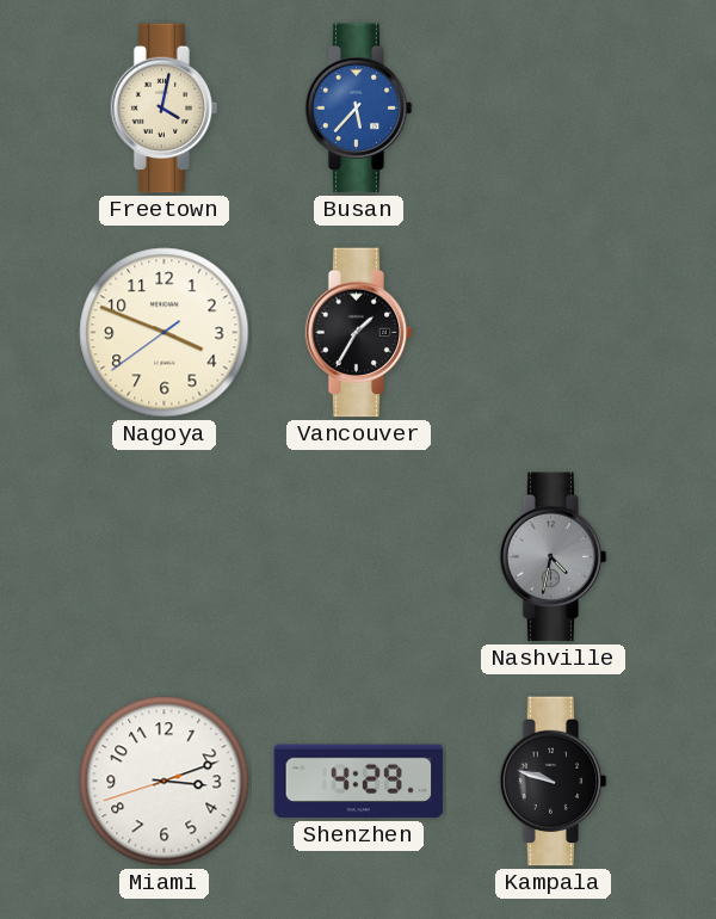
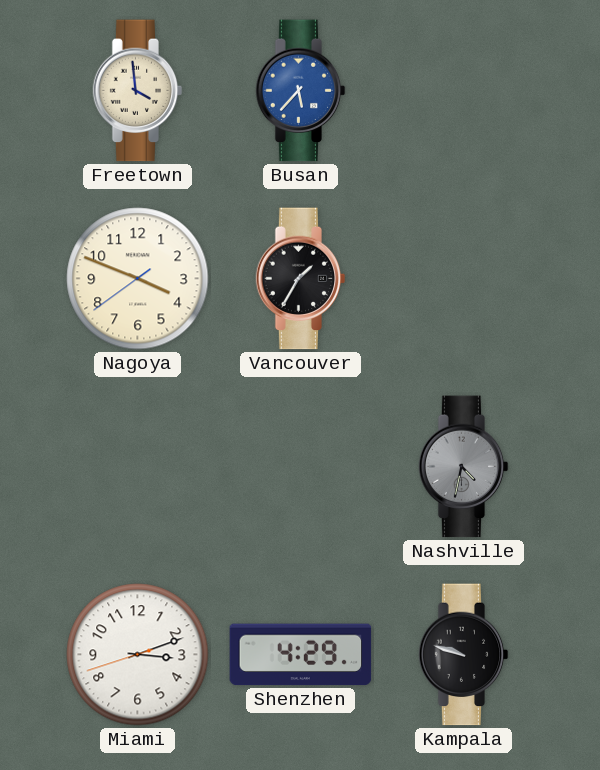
Freetown: 4:02 -> 3:59
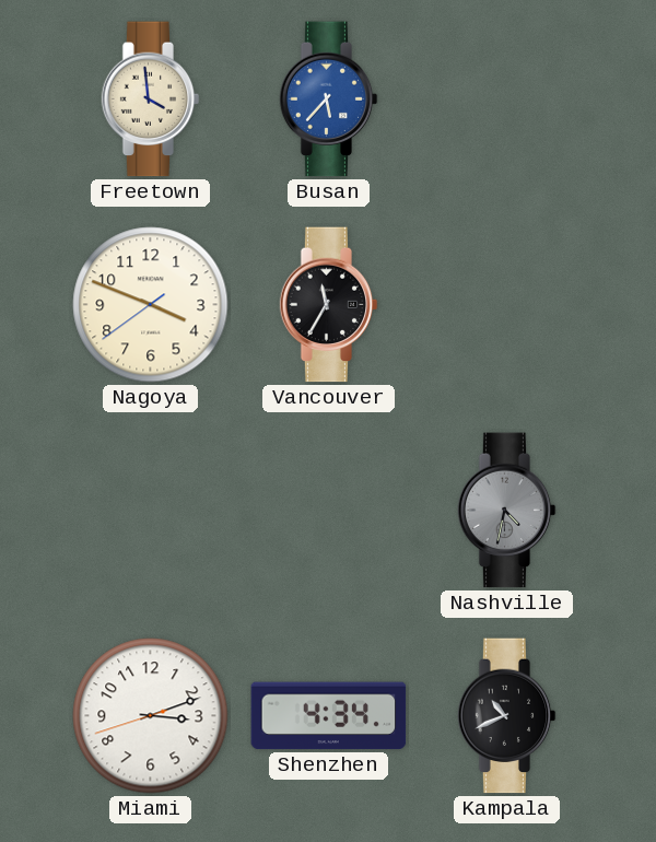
Vancouver: 1:35 -> 11:35
Shenzhen: 4:29 -> 4:34
Kampala: 9:48 -> 10:41
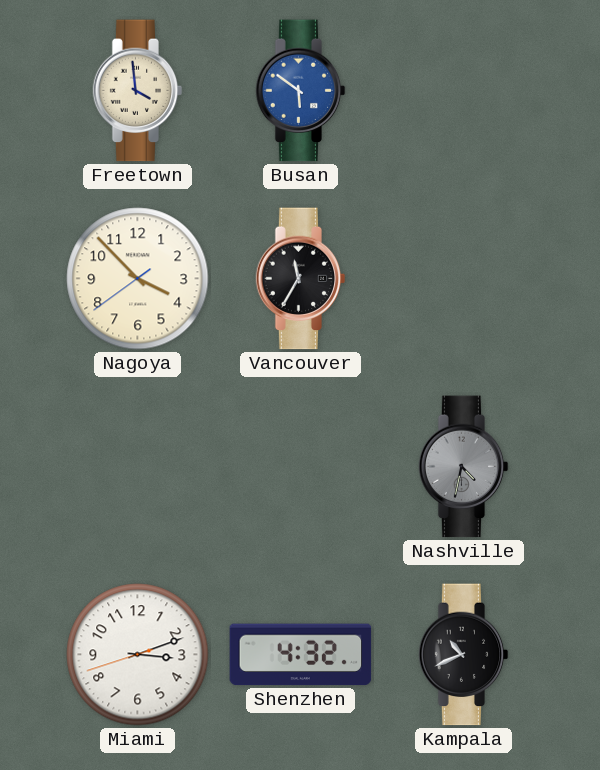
Busan: 5:37 -> 5:51
Nagoya: 3:48 -> 3:52
Shenzhen: 4:34 -> 4:32
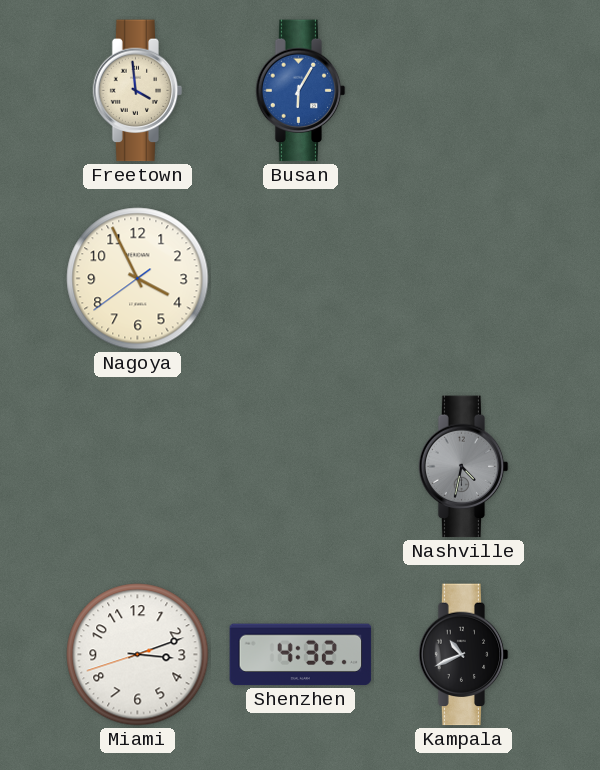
Busan: 5:51 -> 6:05
Nagoya: 3:52 -> 3:55
Vancouver: 11:35 -> none
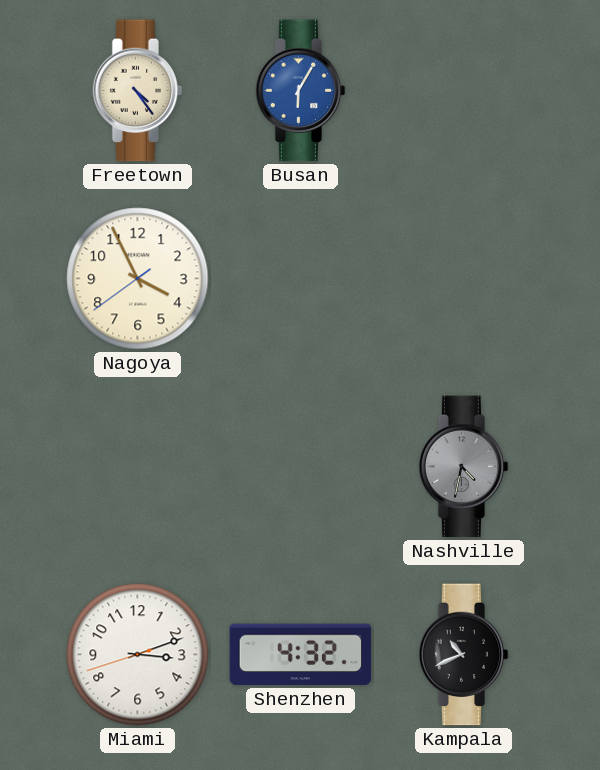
Freetown: 3:59 -> 4:24
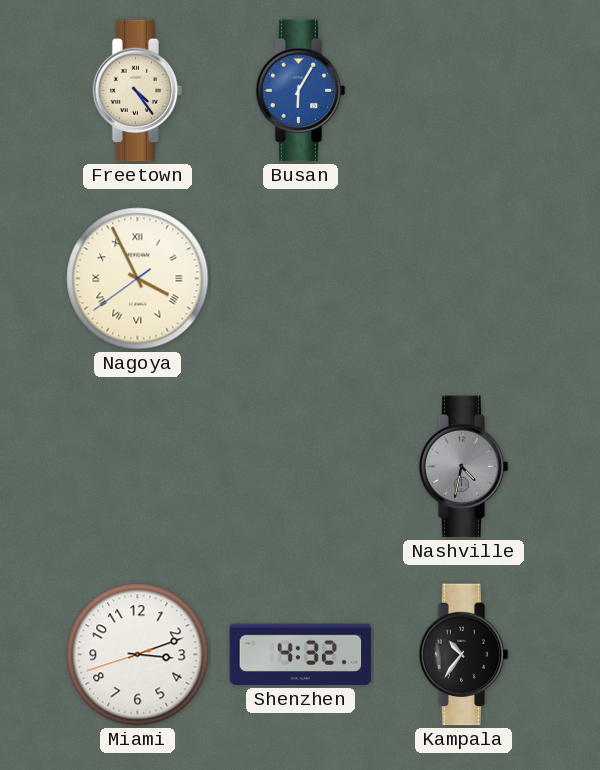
Nagoya numerals: Arabic -> Roman
Kampala: 10:41 -> 10:36
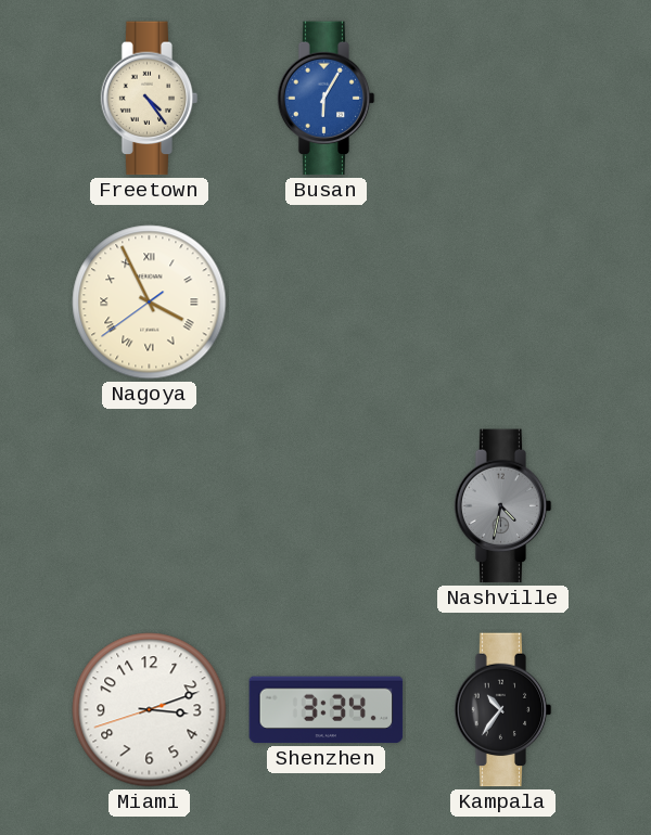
Shenzhen: 4:32 -> 3:34
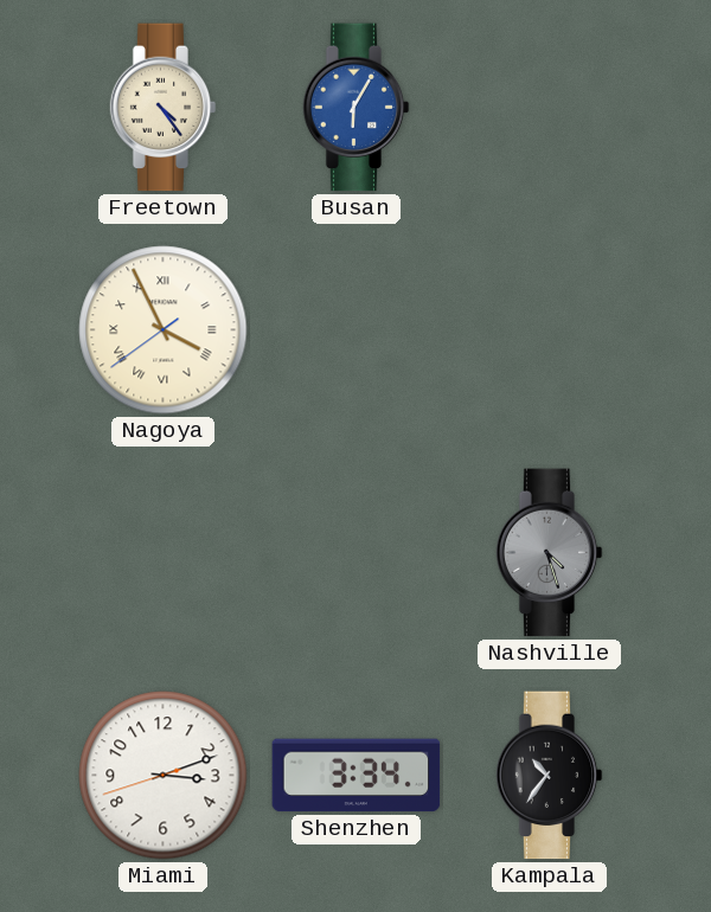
Nashville: 4:32 -> 4:27
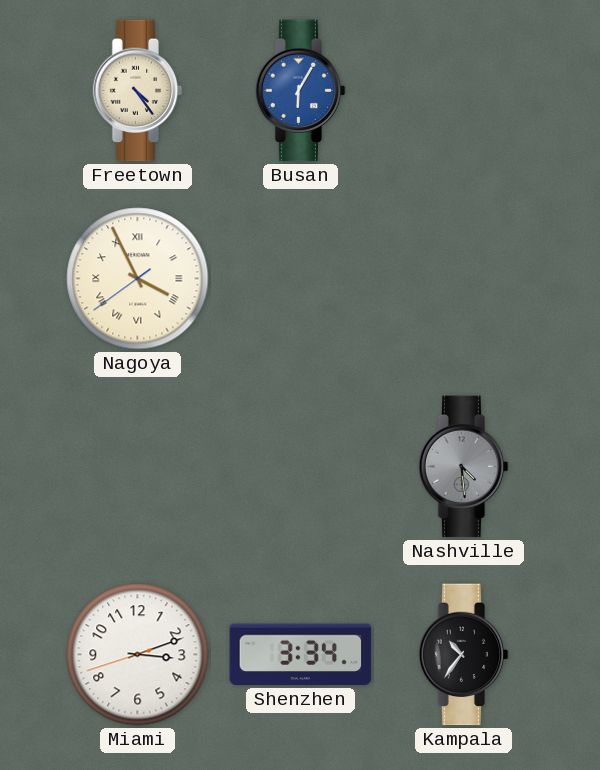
Nashville: 4:27 -> 4:29
